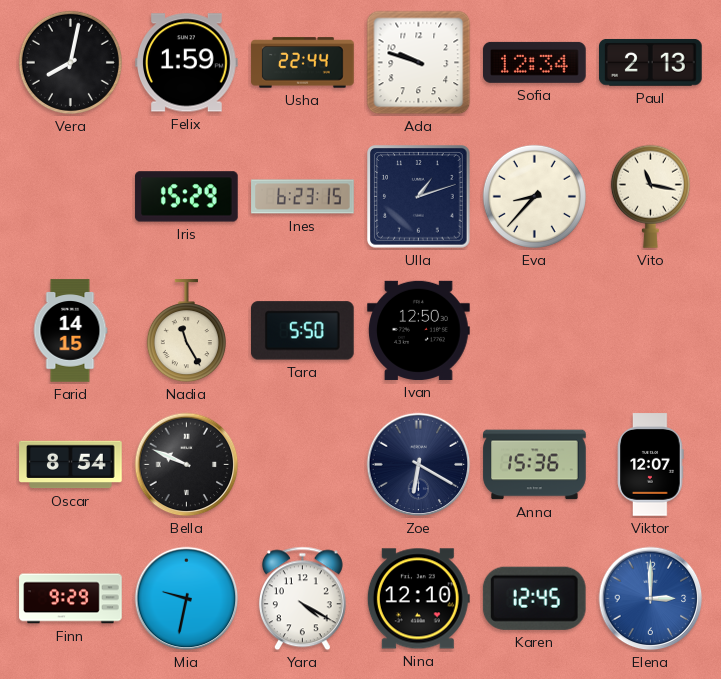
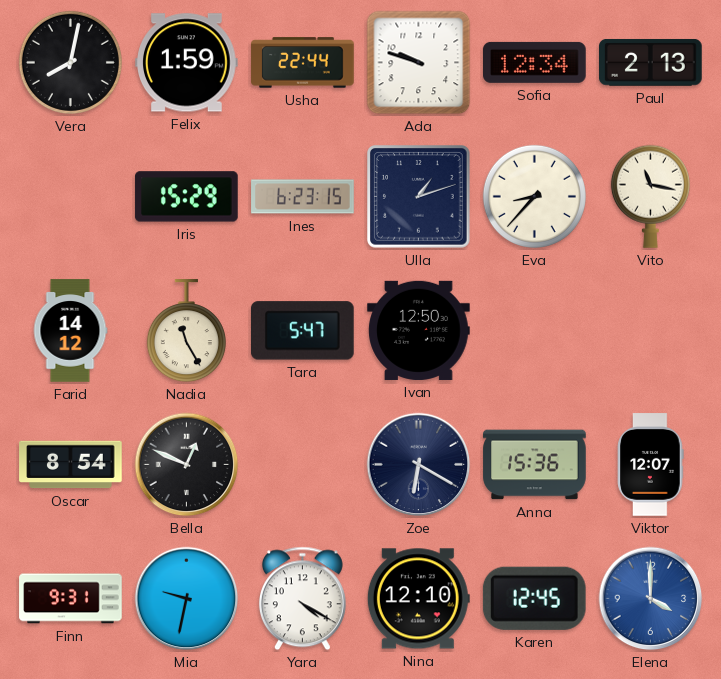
Farid: 14:15 -> 14:12
Tara: 5:50 -> 5:47
Bella: 9:49 -> 12:49
Finn: 9:29 -> 9:31
Elena: 3:00 -> 4:00
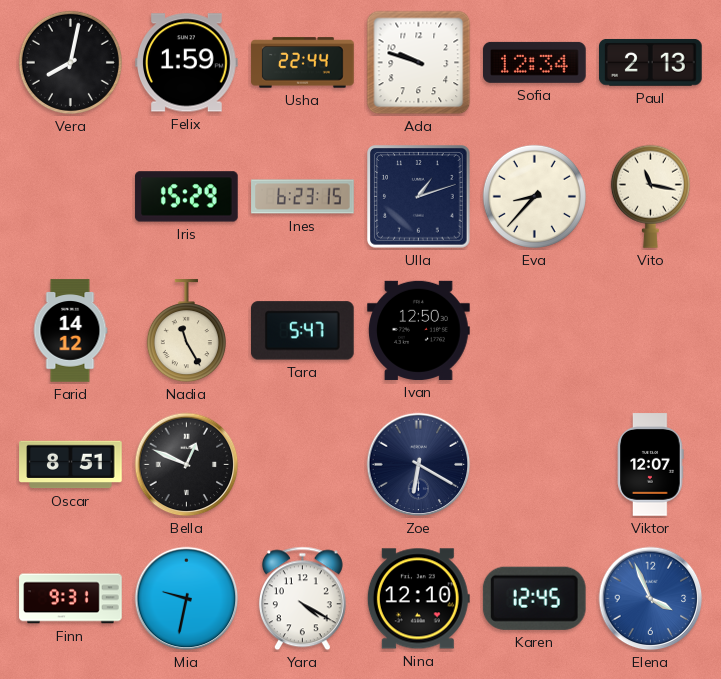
Oscar: 8:54 -> 8:51
Anna: 15:36 -> none
Elena: 4:00 -> 3:56
